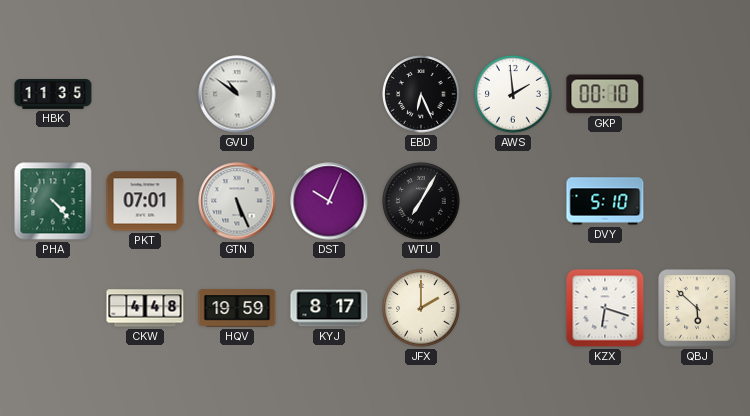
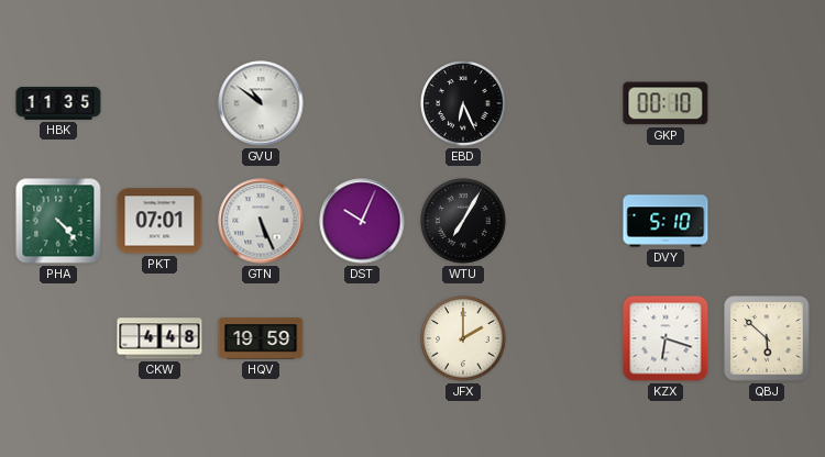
AWS: 1:59 -> none
KYJ: 8:17 -> none
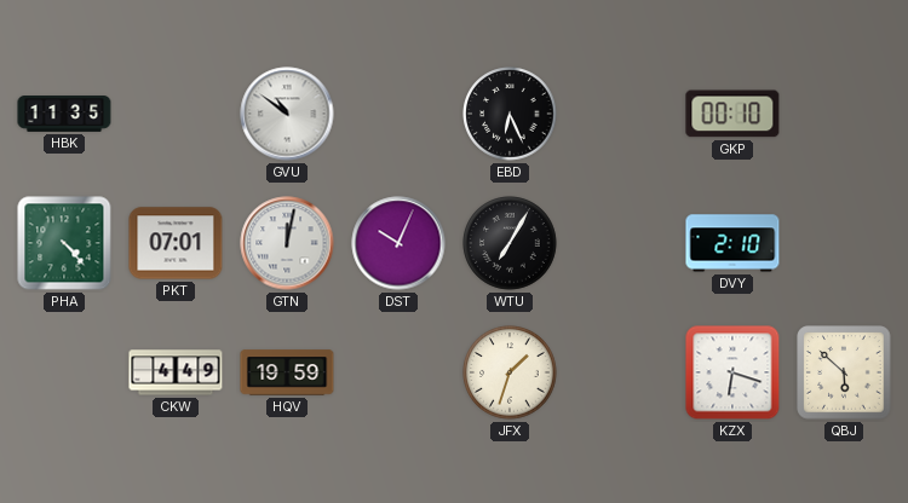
GTN: 5:26 -> 12:02
DVY: 5:10 -> 2:10
CKW: 4:48 -> 4:49
JFX: 2:00 -> 1:33
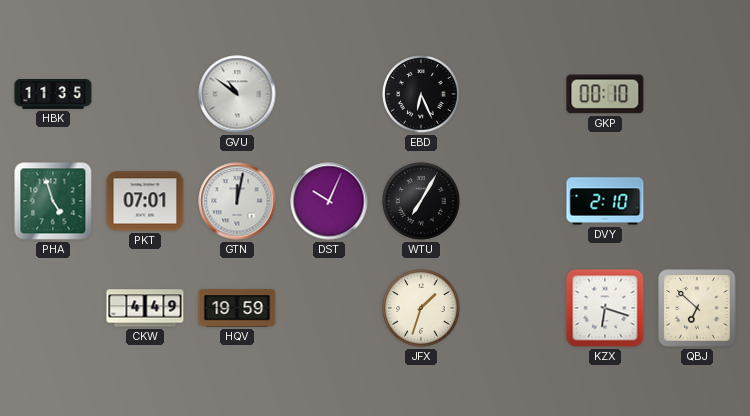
PHA: 4:23 -> 4:57
QBJ: 5:52 -> 6:52
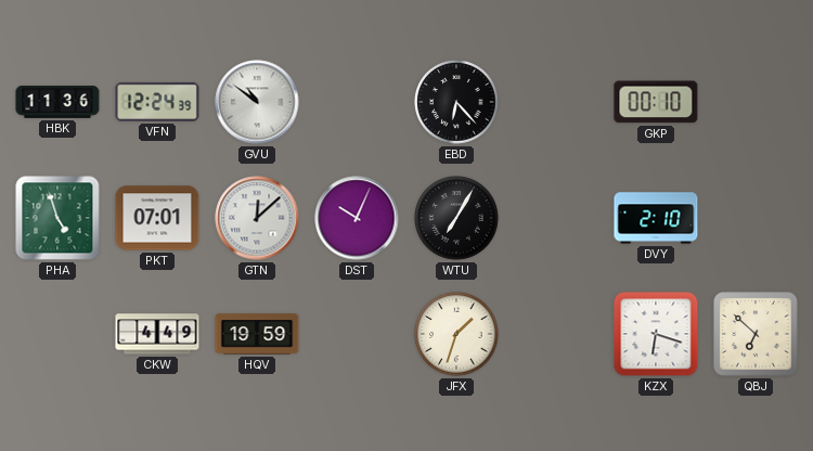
HBK: 11:35 -> 11:36
VFN: none -> 12:24
EBD: 6:26 -> 6:23
GTN: 12:02 -> 12:08
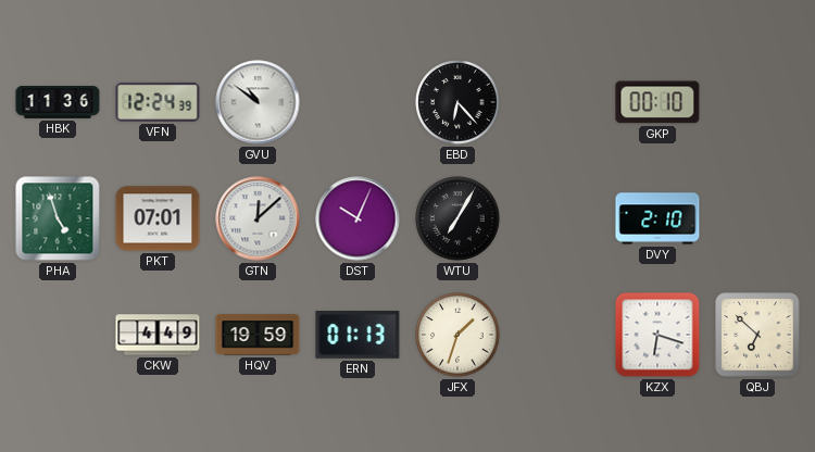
ERN: none -> 01:13
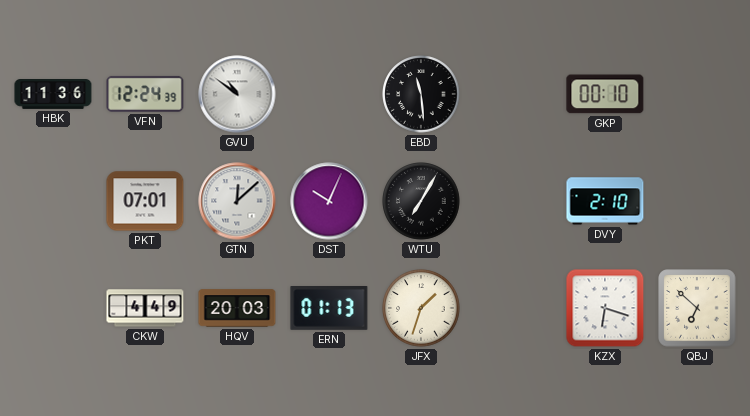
EBD: 6:23 -> 11:29
PHA: 4:57 -> none
HQV: 19:59 -> 20:03
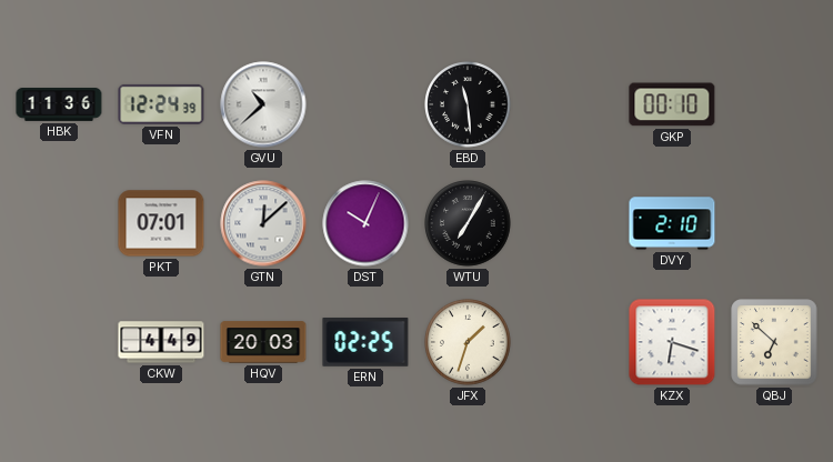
GVU: 10:51 -> 10:38
ERN: 01:13 -> 02:25
